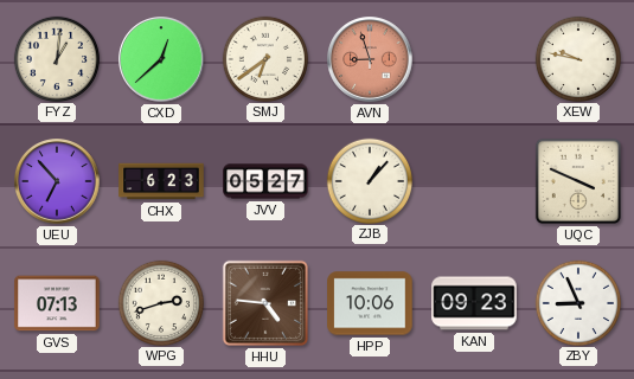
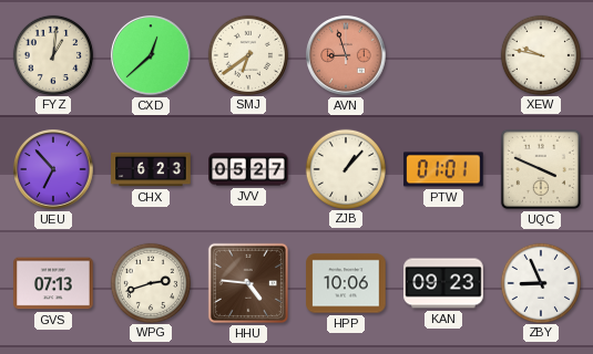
PTW: none -> 01:01
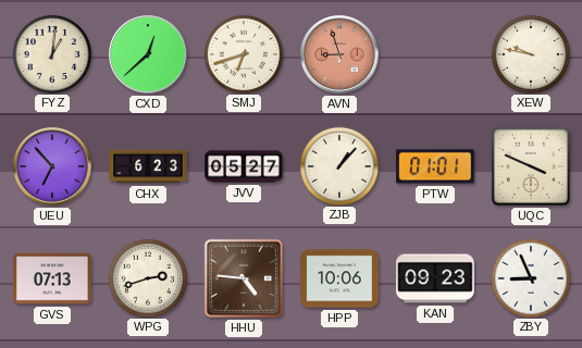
SMJ: 6:39 -> 6:42
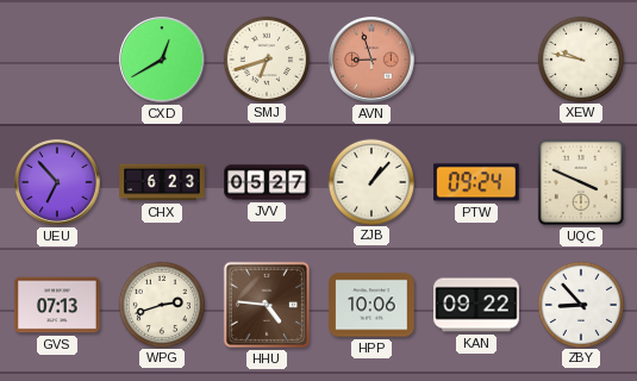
FYZ: 1:01 -> none
CXD: 12:38 -> 12:40
PTW: 01:01 -> 09:24
KAN: 09:23 -> 09:22
ZBY: 8:56 -> 8:53
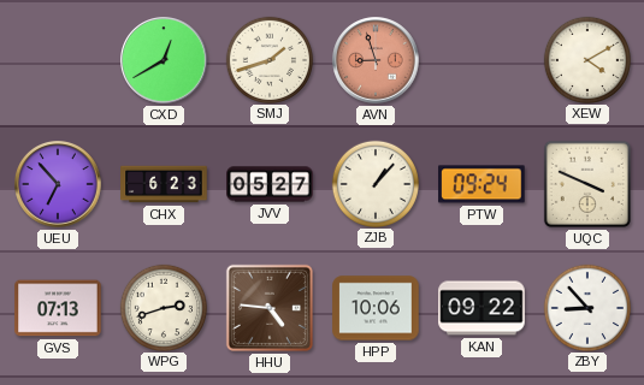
SMJ: 6:42 -> 1:42
XEW: 9:47 -> 4:10
